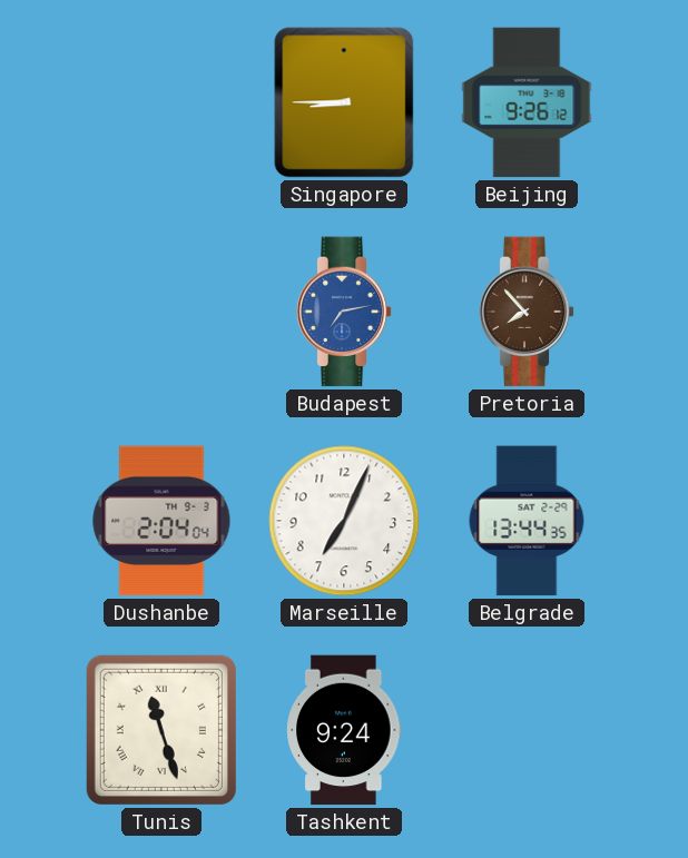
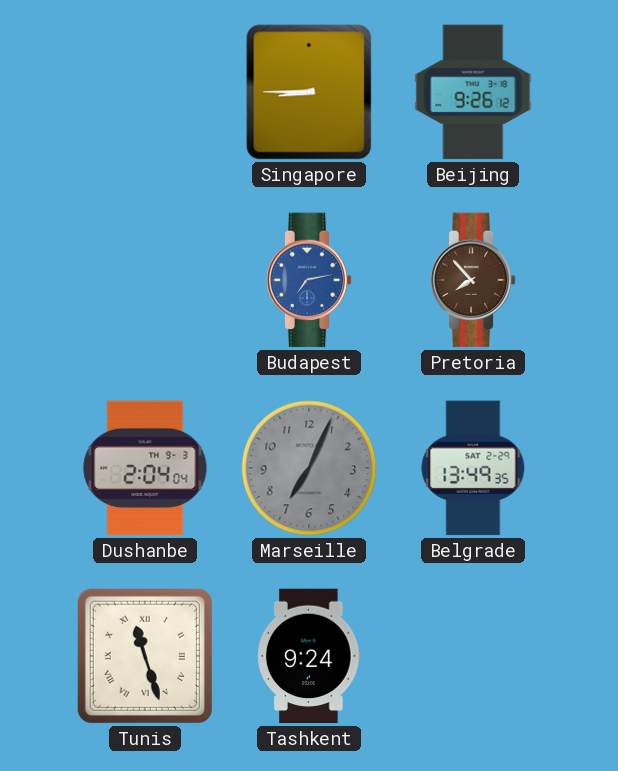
Marseille dial: white -> grey
Belgrade: 13:44 -> 13:49
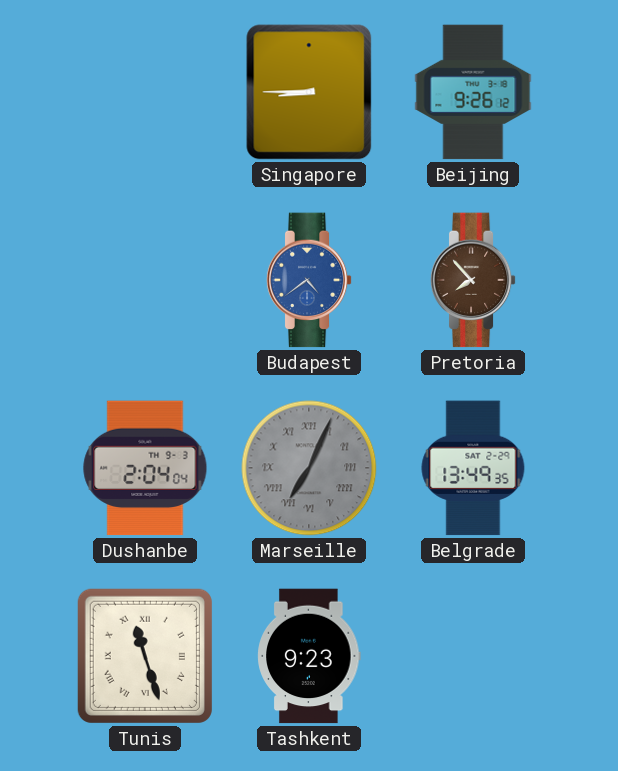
Budapest: 7:13 -> 4:39
Marseille numerals: Arabic -> Roman
Tashkent: 9:24 -> 9:23
